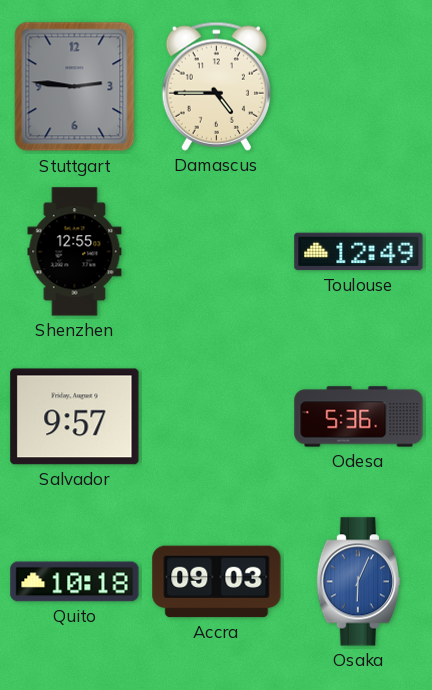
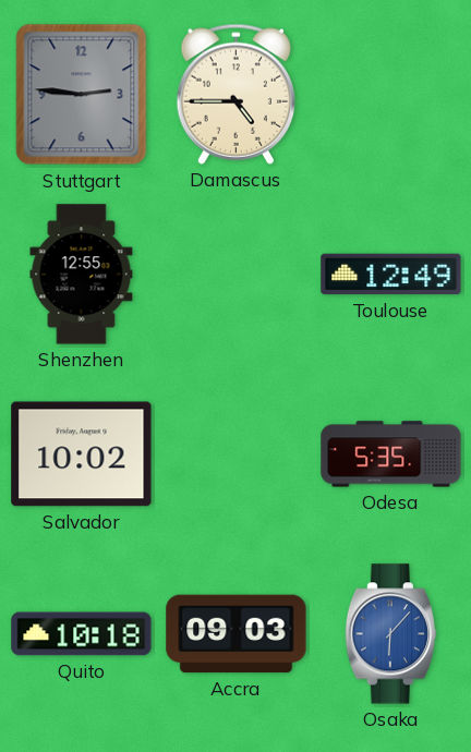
Salvador: 9:57 -> 10:02
Odesa: 5:36 -> 5:35
Osaka: 6:04 -> 6:07
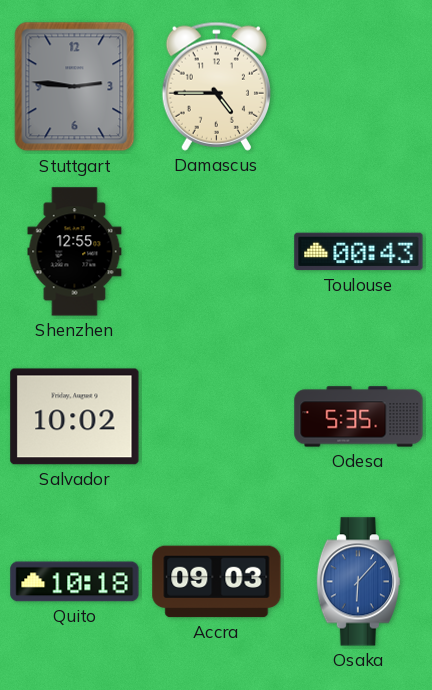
Toulouse: 12:49 -> 00:43
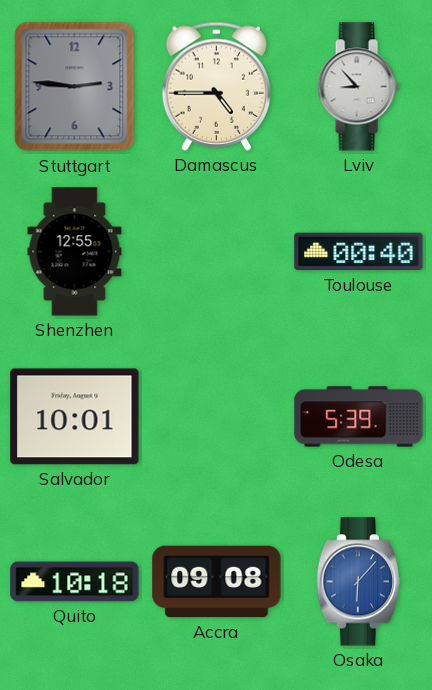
Lviv: none -> 8:53
Toulouse: 00:43 -> 00:40
Salvador: 10:02 -> 10:01
Odesa: 5:35 -> 5:39
Accra: 09:03 -> 09:08
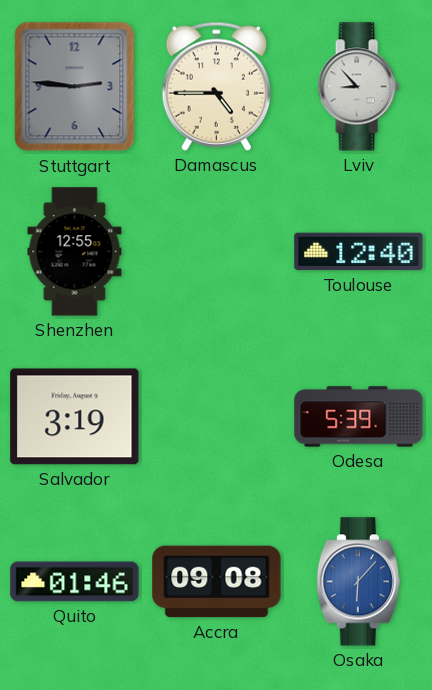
Toulouse: 00:40 -> 12:40
Salvador: 10:01 -> 3:19
Quito: 10:18 -> 01:46
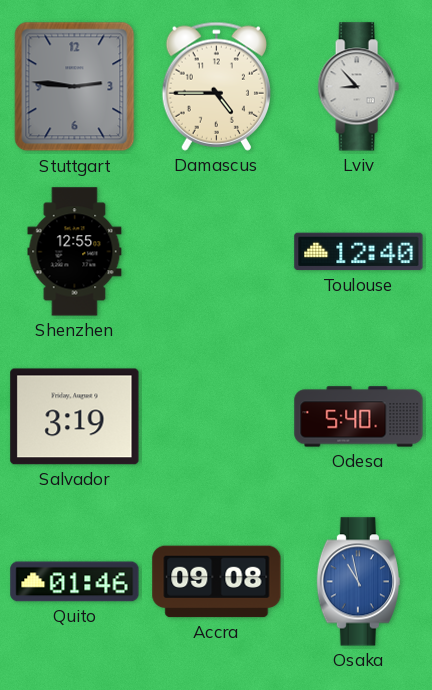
Odesa: 5:39 -> 5:40
Osaka: 6:07 -> 10:58
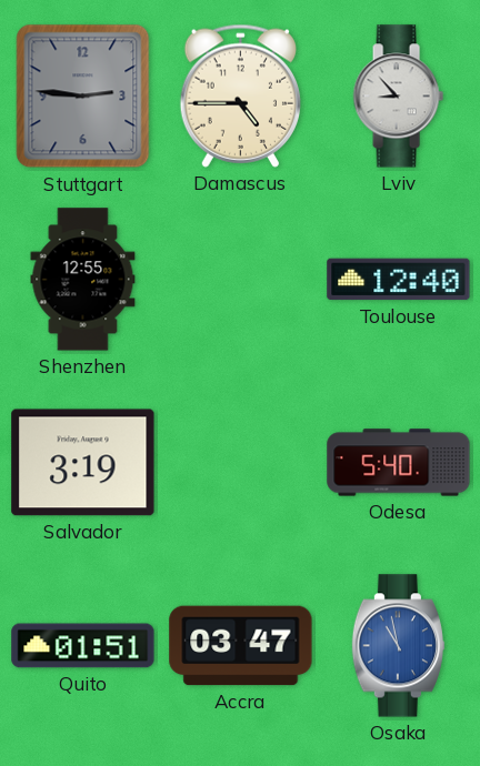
Quito: 01:46 -> 01:51
Accra: 09:08 -> 03:47
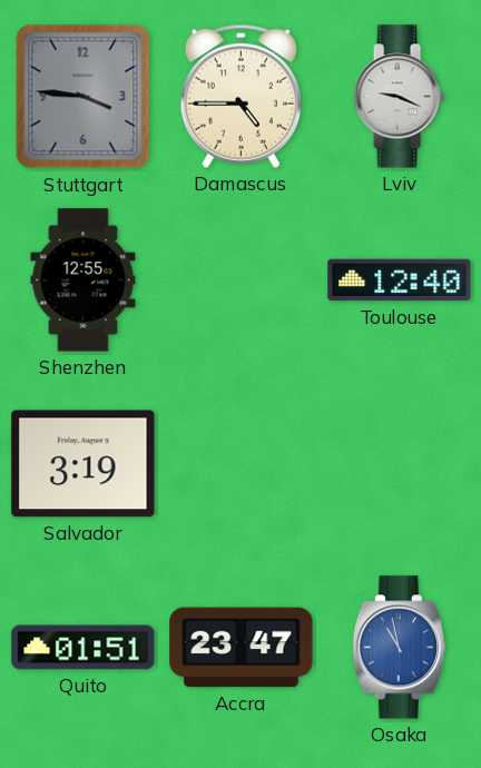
Stuttgart: 2:46 -> 3:46
Lviv: 8:53 -> 9:19
Odesa: 5:40 -> none
Accra: 03:47 -> 23:47
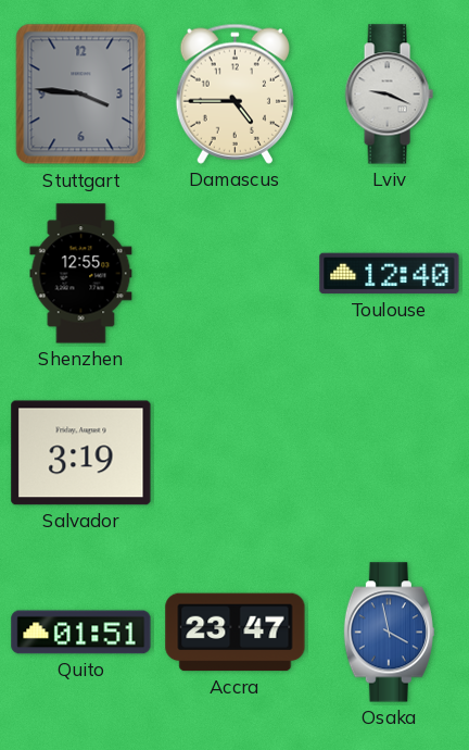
Osaka: 10:58 -> 3:58
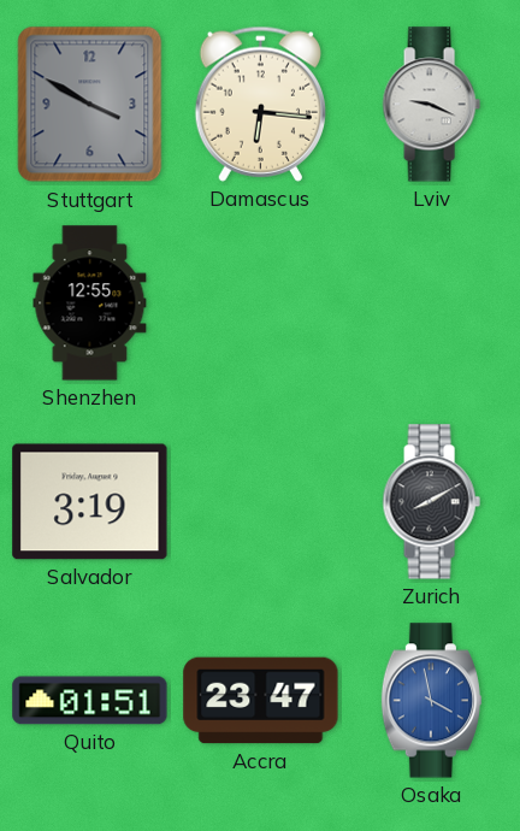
Stuttgart: 3:46 -> 3:50
Damascus: 4:45 -> 6:16
Toulouse: 12:40 -> none
Zurich: none -> 8:10
